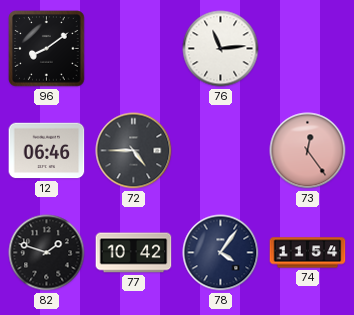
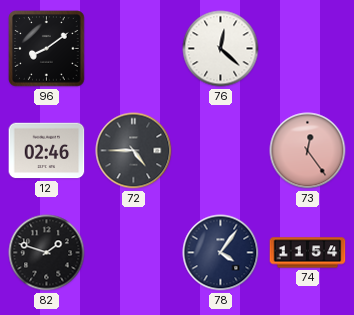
76: 11:14 -> 12:22
12: 06:46 -> 02:46
77: 10:42 -> none
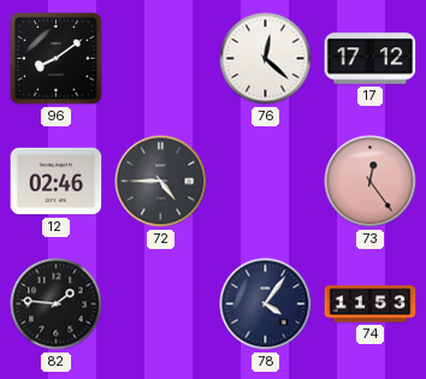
17: none -> 17:12
82: 1:48 -> 1:46
74: 11:54 -> 11:53
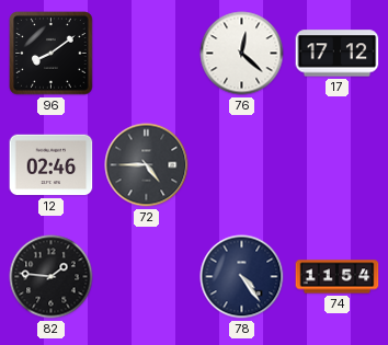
73: 12:24 -> none
78: 4:06 -> 4:24
74: 11:53 -> 11:54
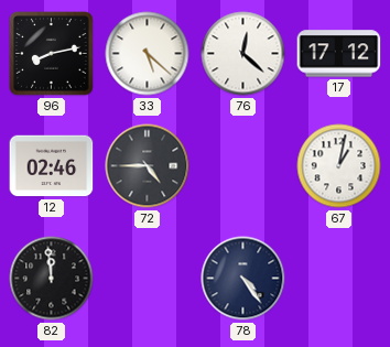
96: 8:09 -> 8:13
33: none -> 5:22
67: none -> 1:02
82: 1:46 -> 11:59
74: 11:54 -> none
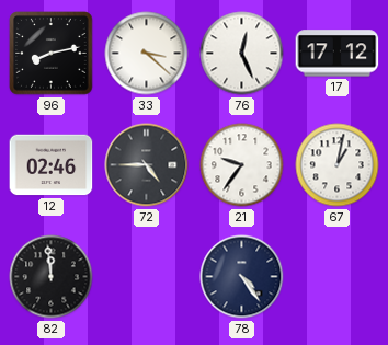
33: 5:22 -> 3:22
76: 12:22 -> 12:26
21: none -> 9:36
